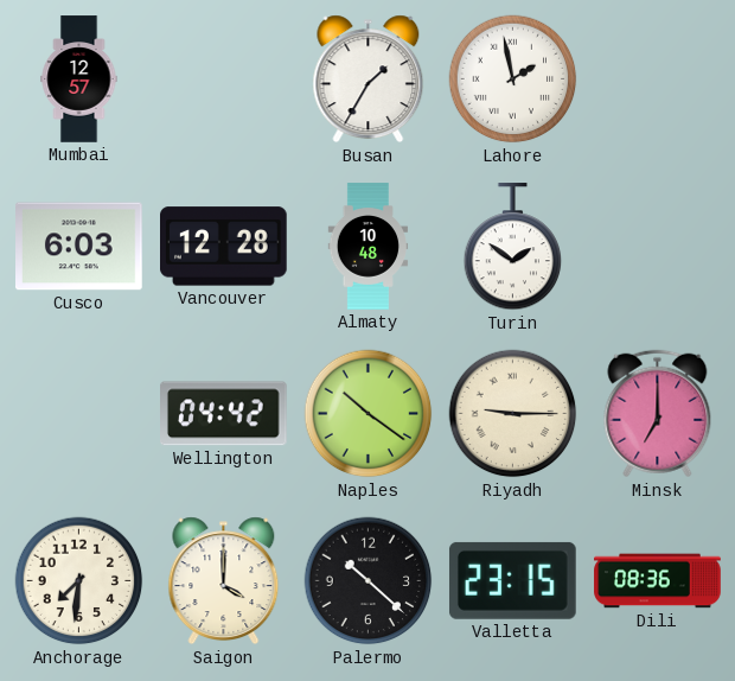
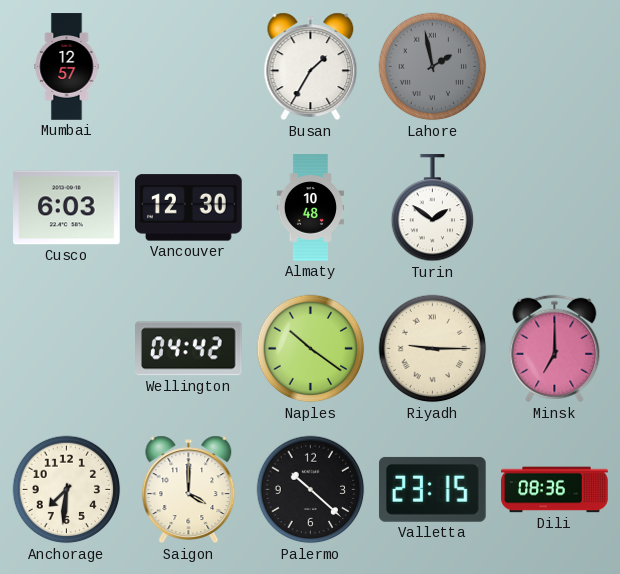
Lahore dial: white -> grey
Vancouver: 12:28 -> 12:30
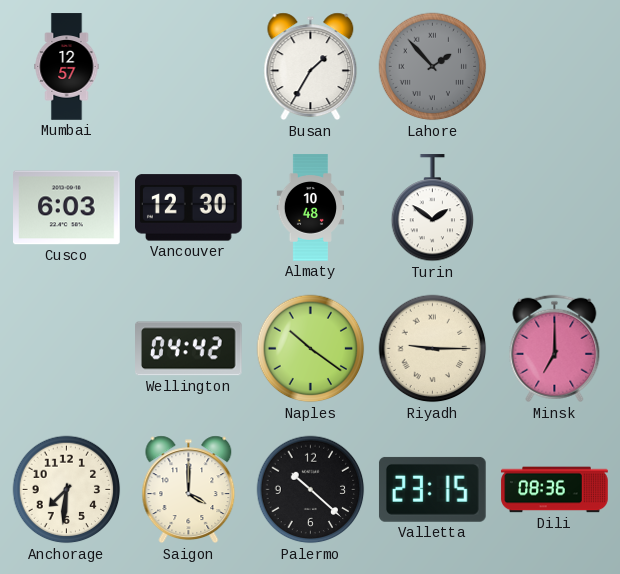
Lahore: 1:58 -> 1:53
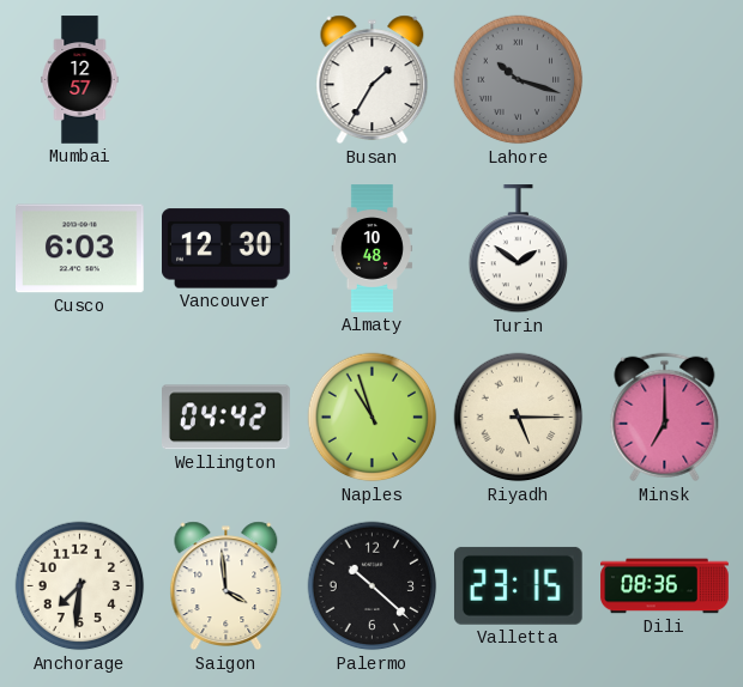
Lahore: 1:53 -> 10:18
Naples: 10:21 -> 10:57
Riyadh: 9:15 -> 5:15
Saigon: 4:00 -> 3:59
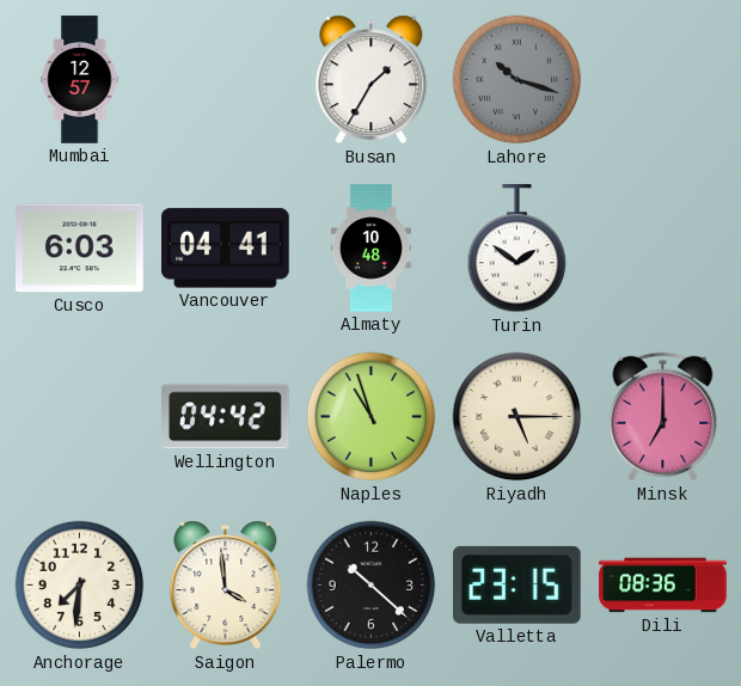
Vancouver: 12:30 -> 04:41
